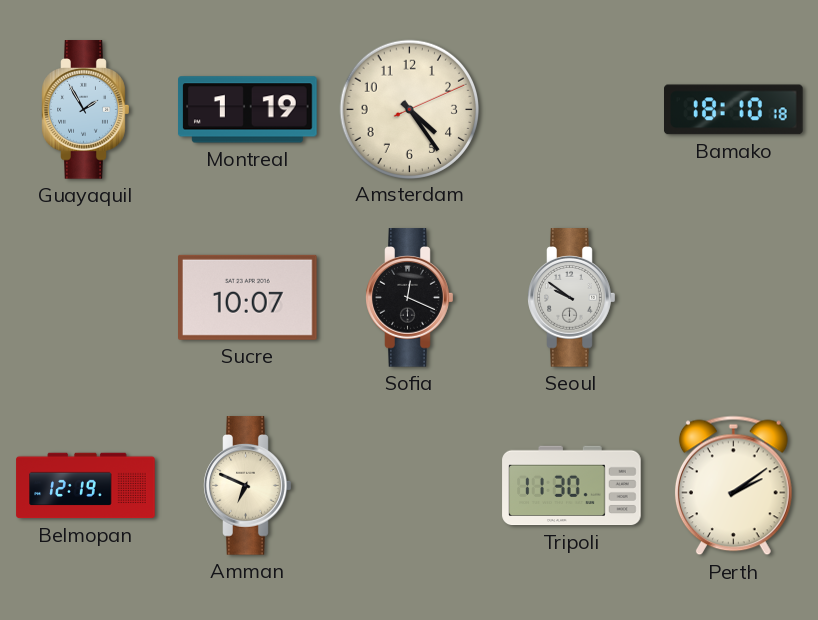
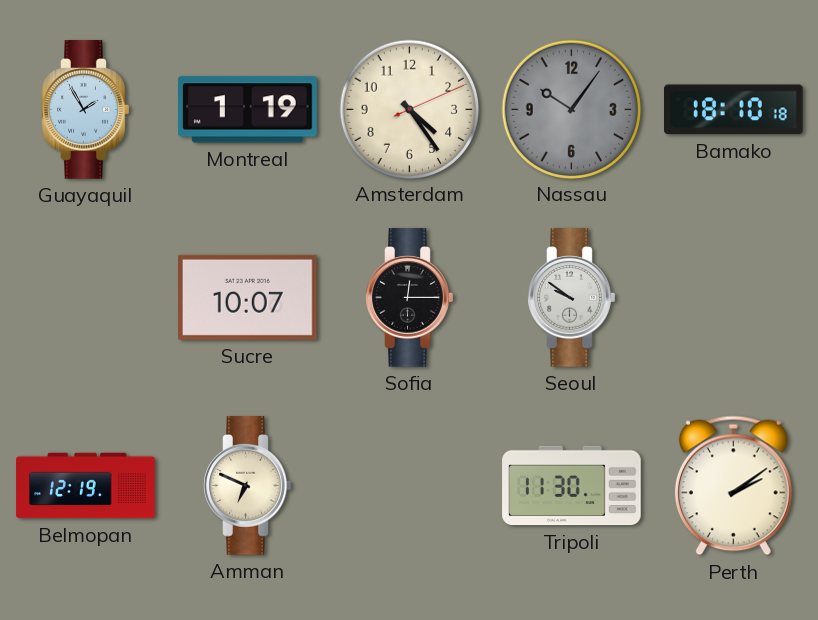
Nassau: none -> 10:06
Sofia: 12:19 -> 12:15
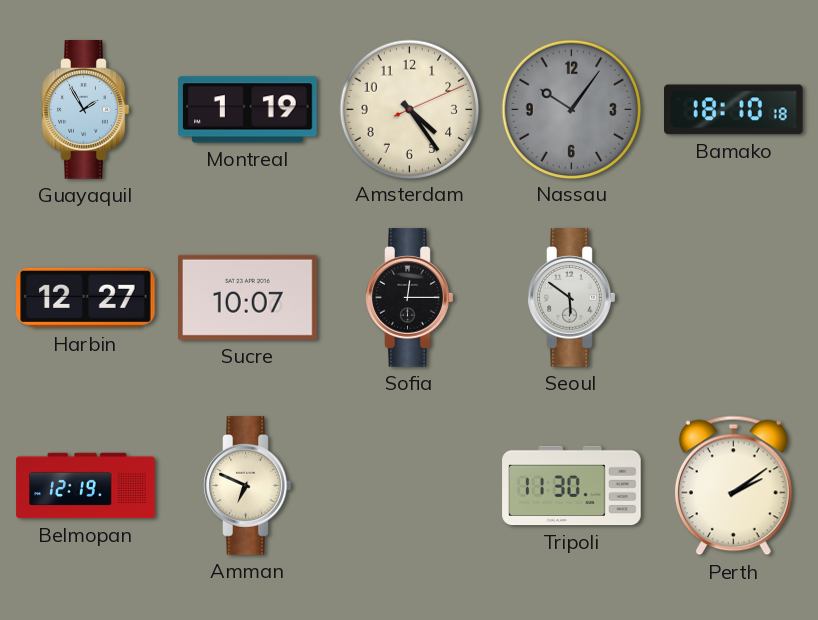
Harbin: none -> 12:27
Seoul: 9:51 -> 5:51
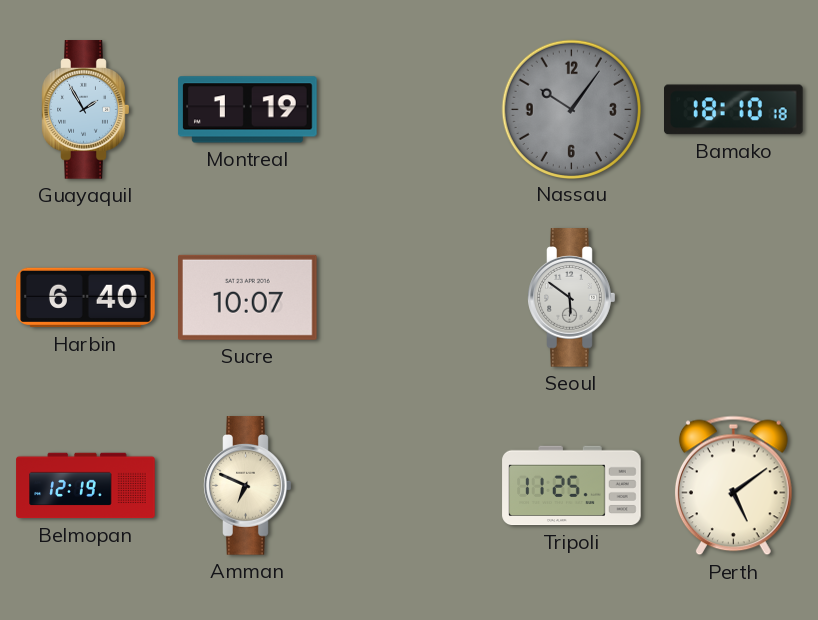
Amsterdam: 4:24 -> none
Harbin: 12:27 -> 6:40
Sofia: 12:15 -> none
Tripoli: 11:30 -> 11:25
Perth: 2:09 -> 5:09
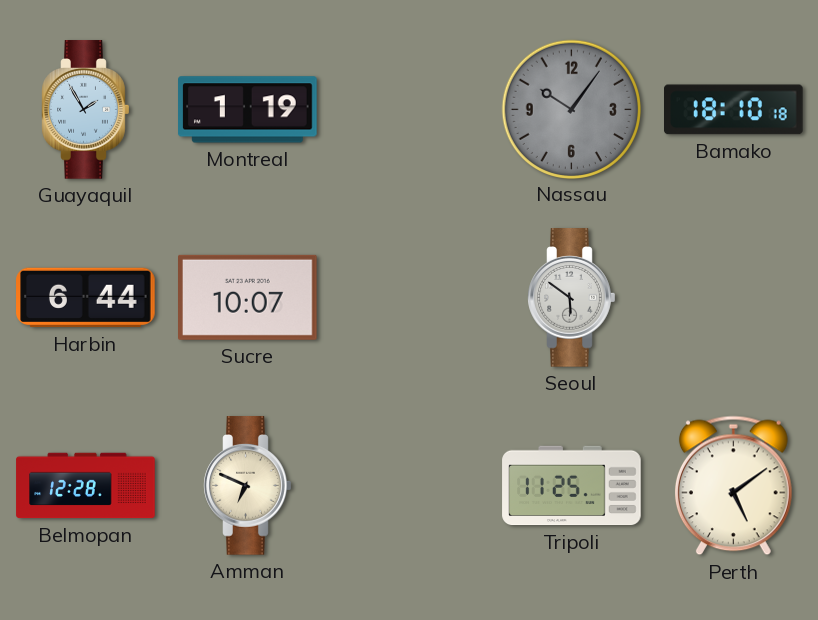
Harbin: 6:40 -> 6:44
Belmopan: 12:19 -> 12:28
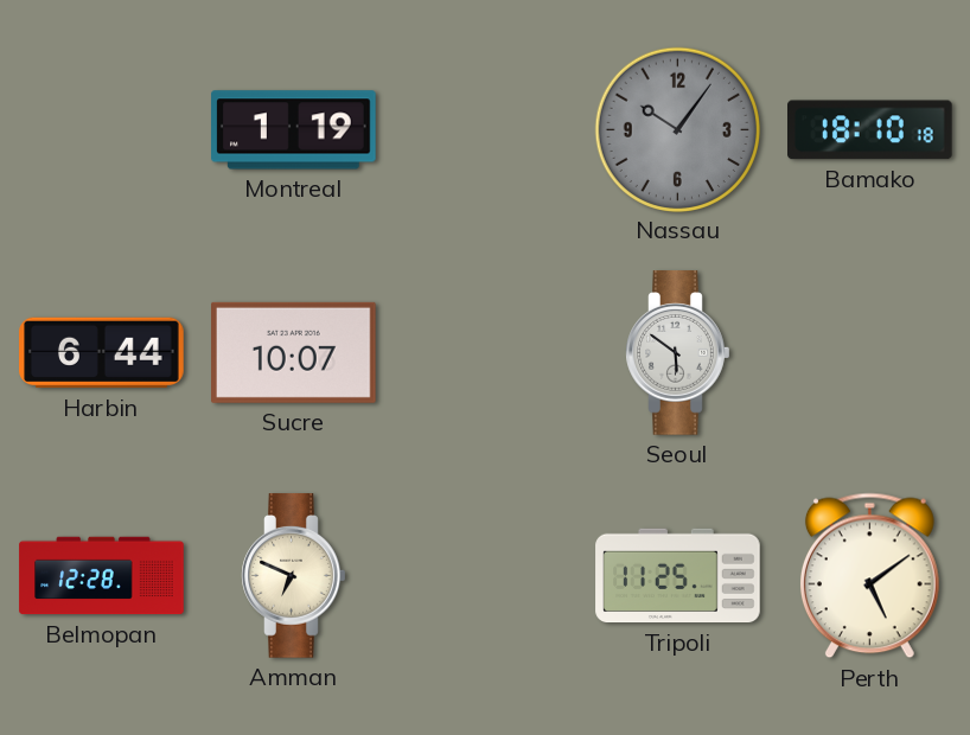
Guayaquil: 1:55 -> none
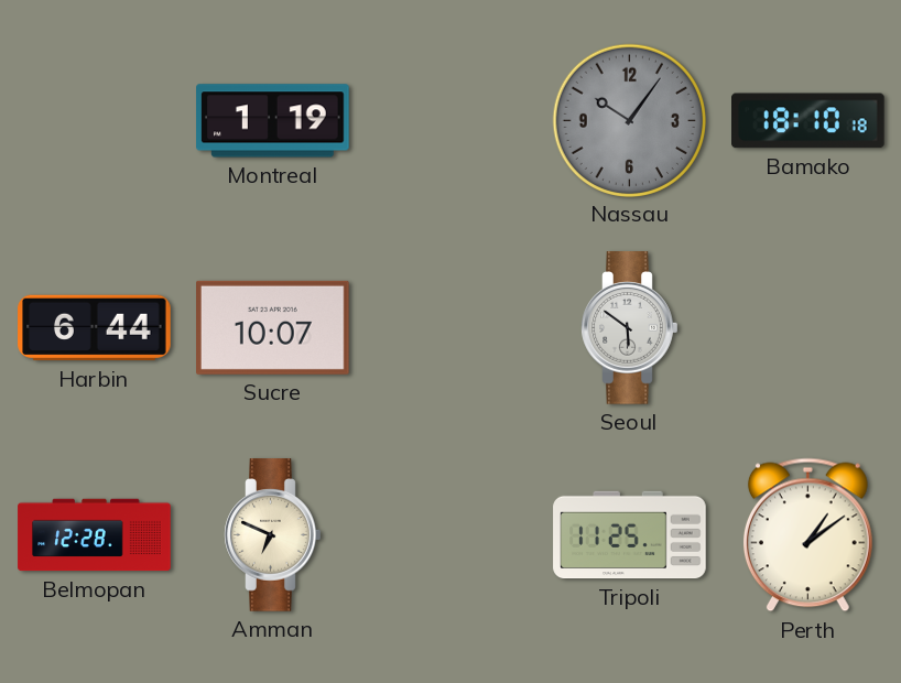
Perth: 5:09 -> 1:09
